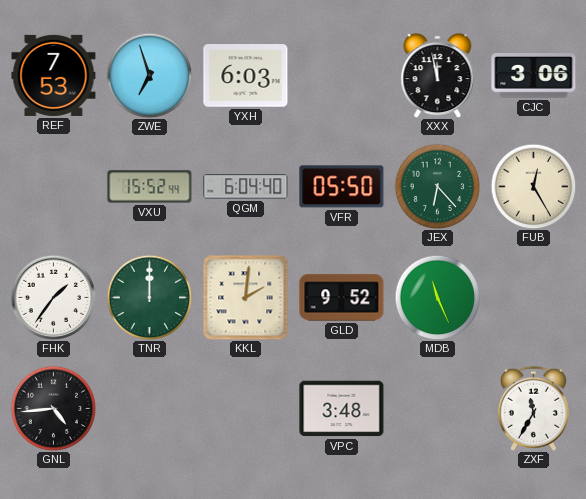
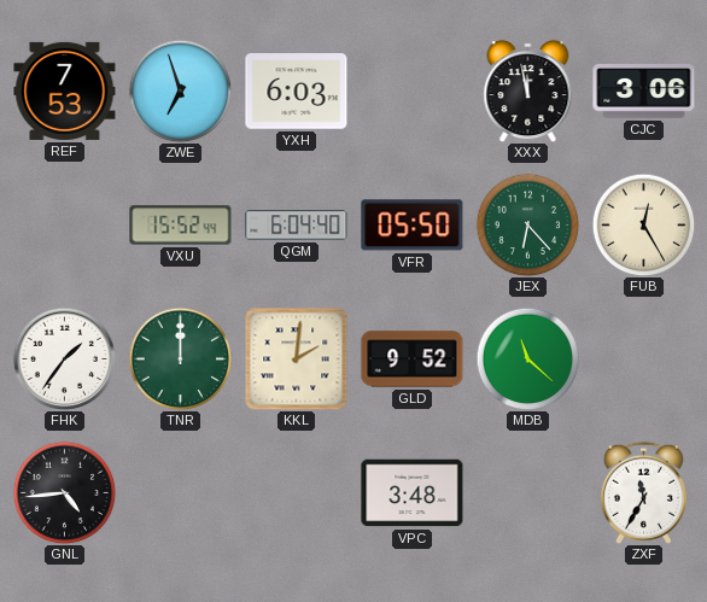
MDB: 11:26 -> 11:22
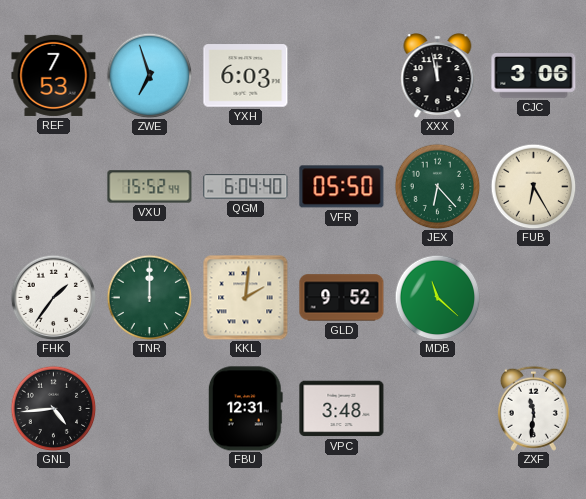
FUB: 12:25 -> 6:25
FBU: none -> 12:31
ZXF: 11:35 -> 11:31
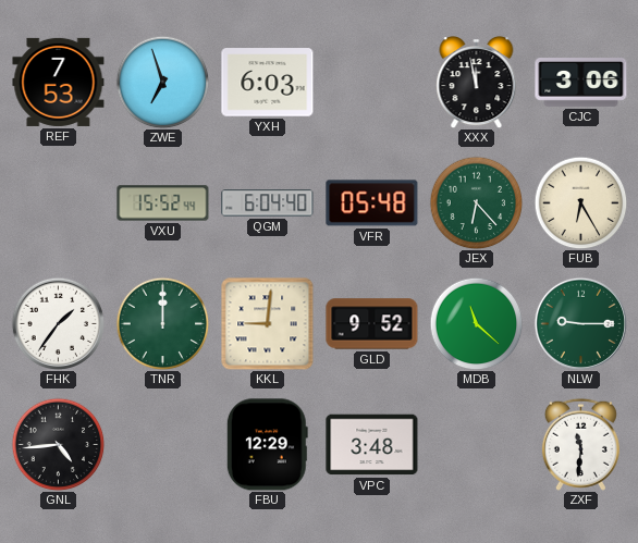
VFR: 05:50 -> 05:48
KKL: 2:01 -> 9:01
NLW: none -> 9:15
FBU: 12:31 -> 12:29
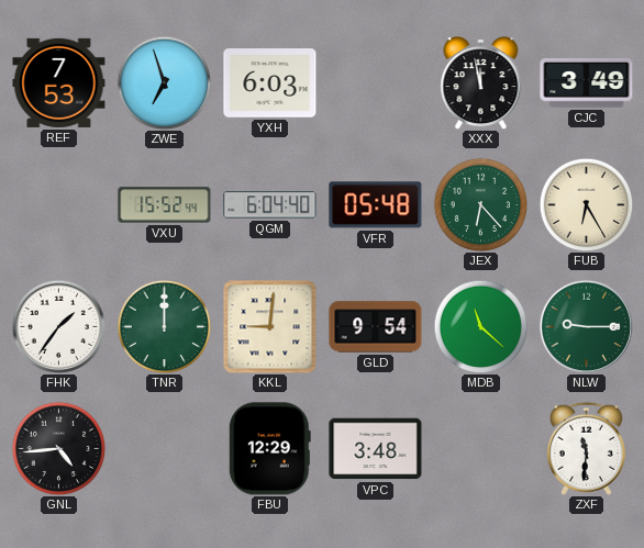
CJC: 3:06 -> 3:49
GLD: 9:52 -> 9:54
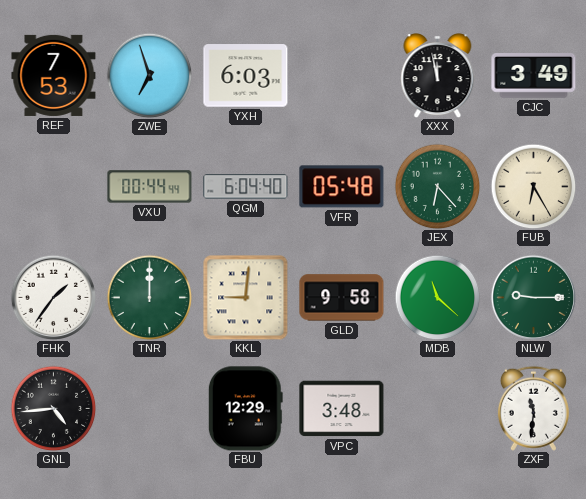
VXU: 15:52 -> 00:44
GLD: 9:54 -> 9:58
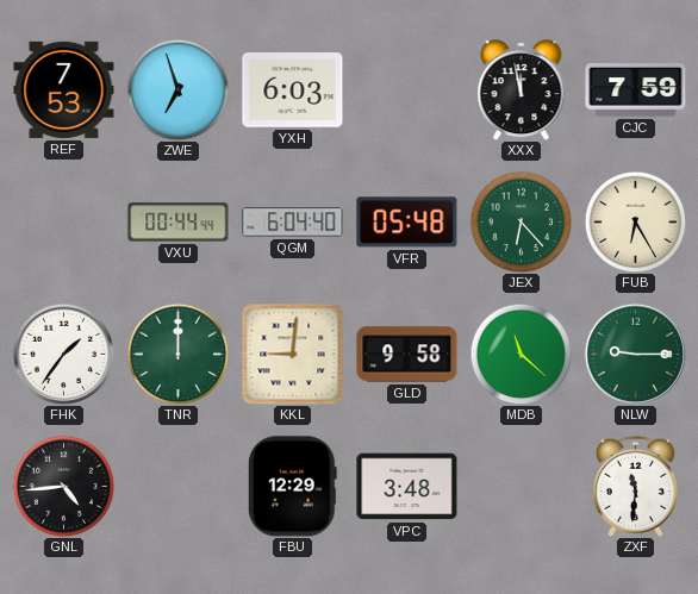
CJC: 3:49 -> 7:59
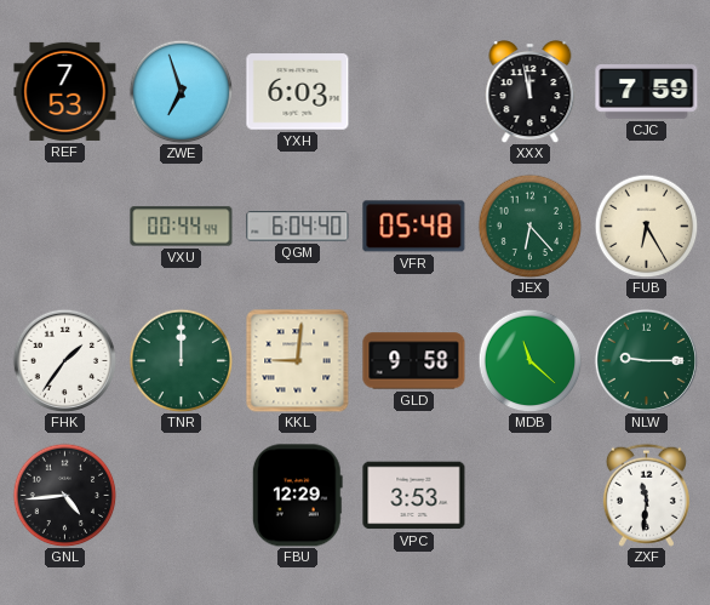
VPC: 3:48 -> 3:53
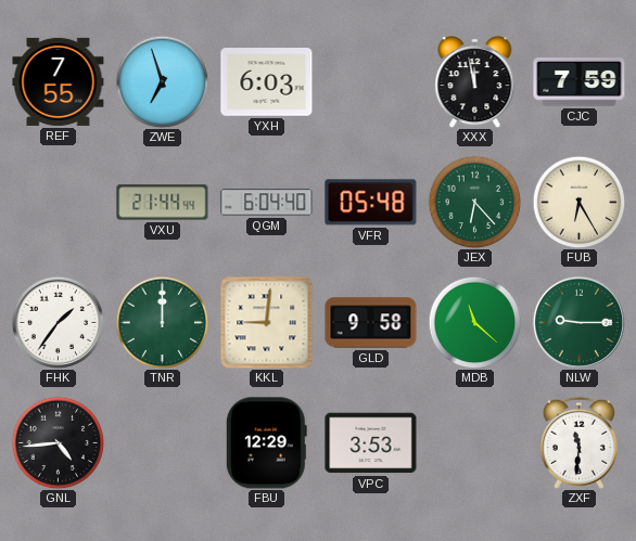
REF: 7:53 -> 7:55
VXU: 00:44 -> 21:44
